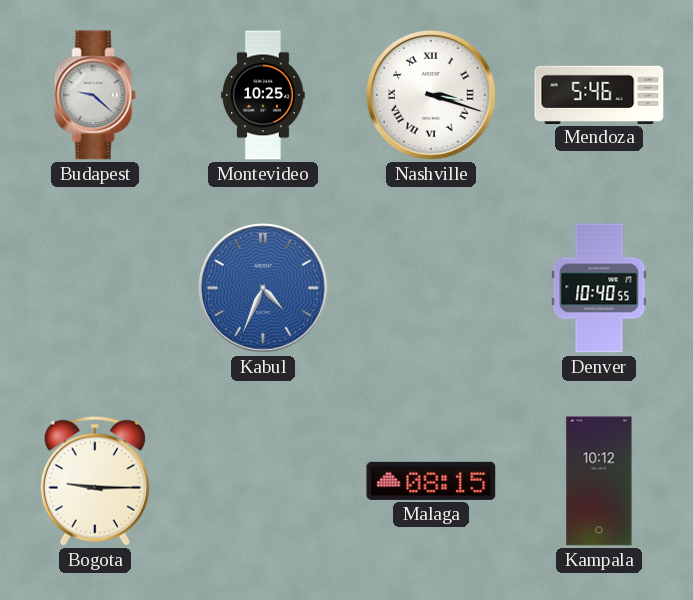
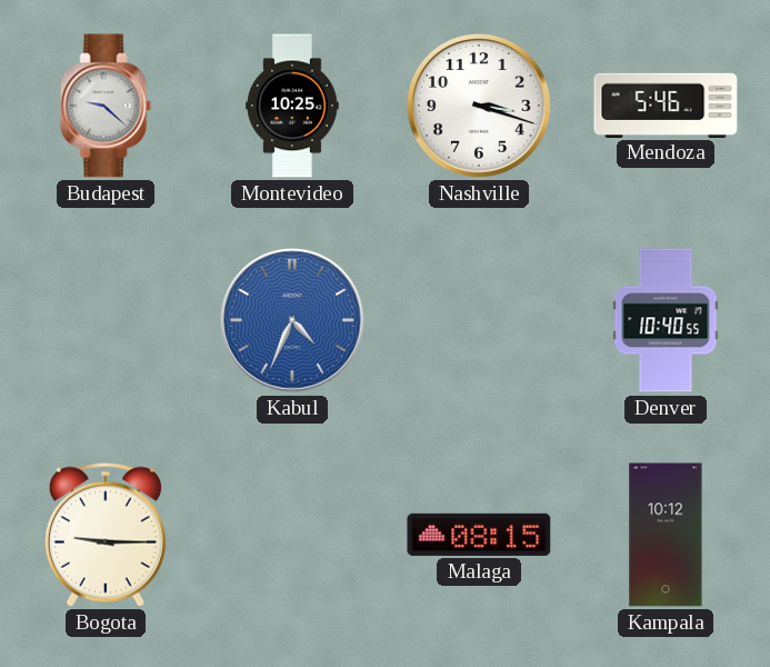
Nashville numerals: Roman -> Arabic
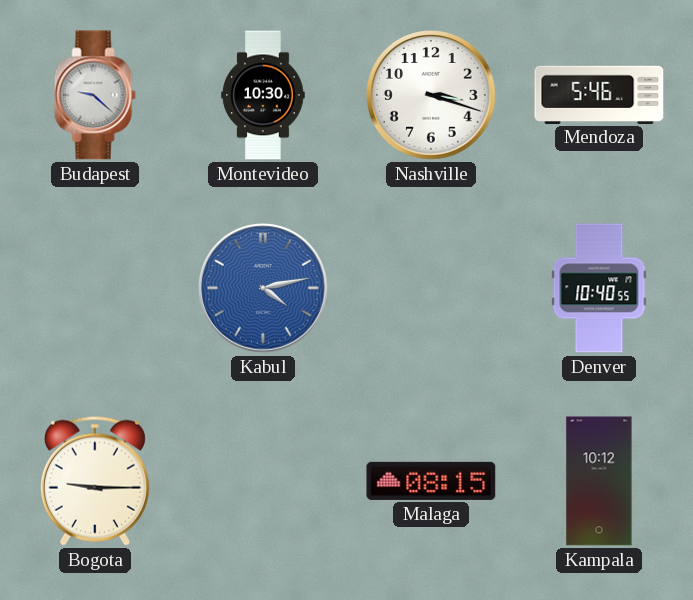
Montevideo: 10:25 -> 10:30
Kabul: 4:34 -> 4:13
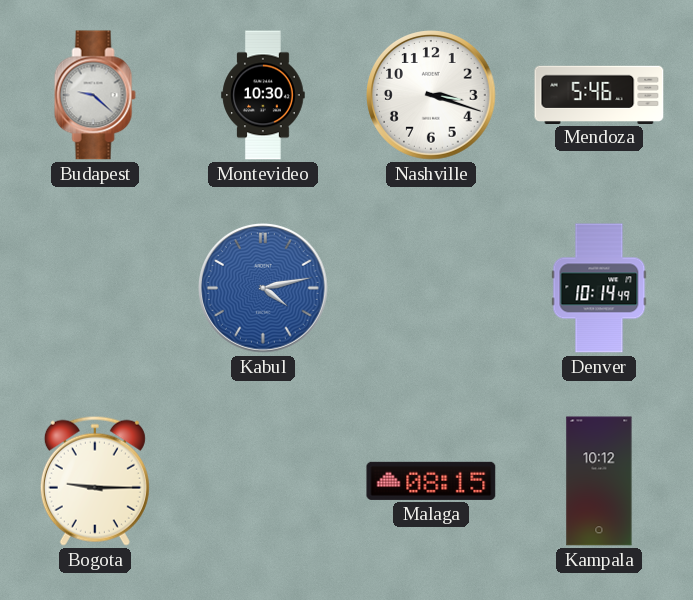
Denver: 10:40 -> 10:14
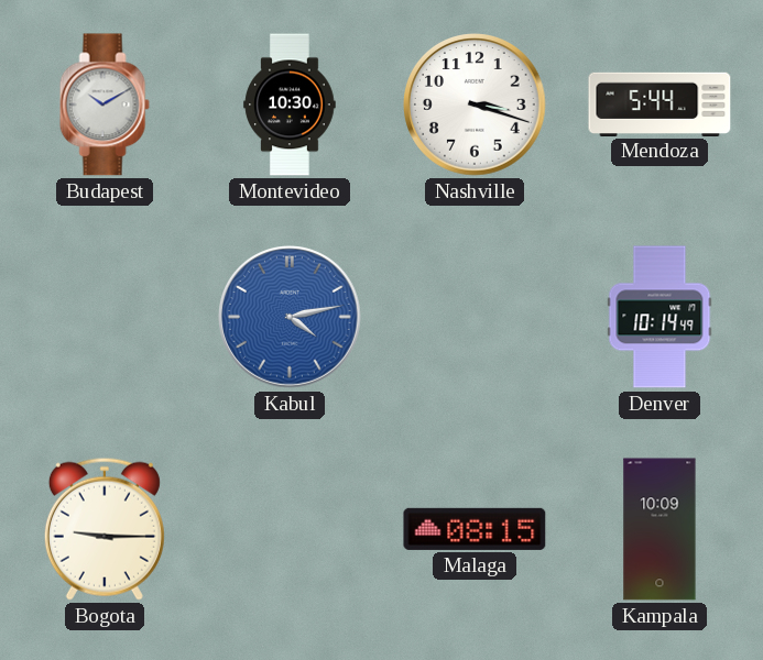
Budapest: 9:22 -> 10:10
Mendoza: 5:46 -> 5:44
Kampala: 10:12 -> 10:09
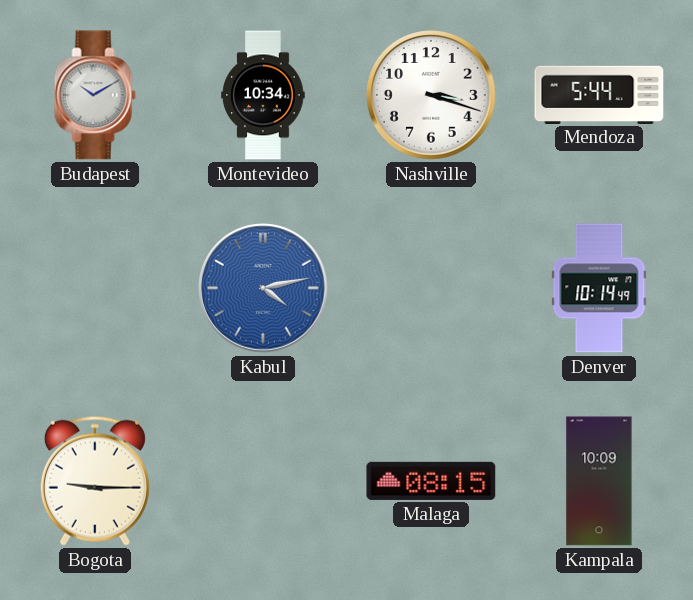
Montevideo: 10:30 -> 10:34
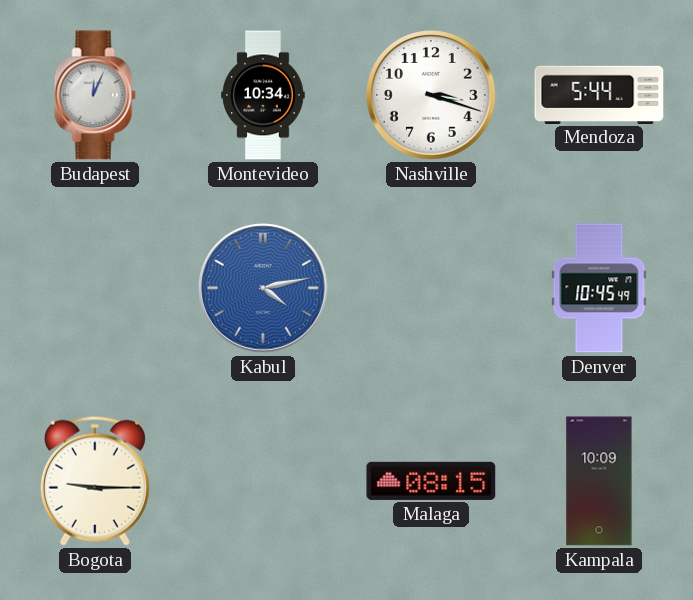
Budapest: 10:10 -> 12:04
Denver: 10:14 -> 10:45
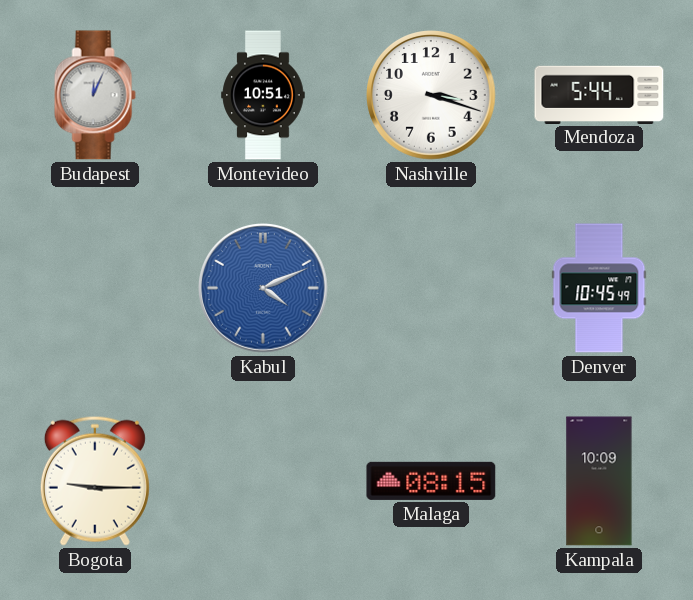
Montevideo: 10:34 -> 10:51
Kabul: 4:13 -> 4:11
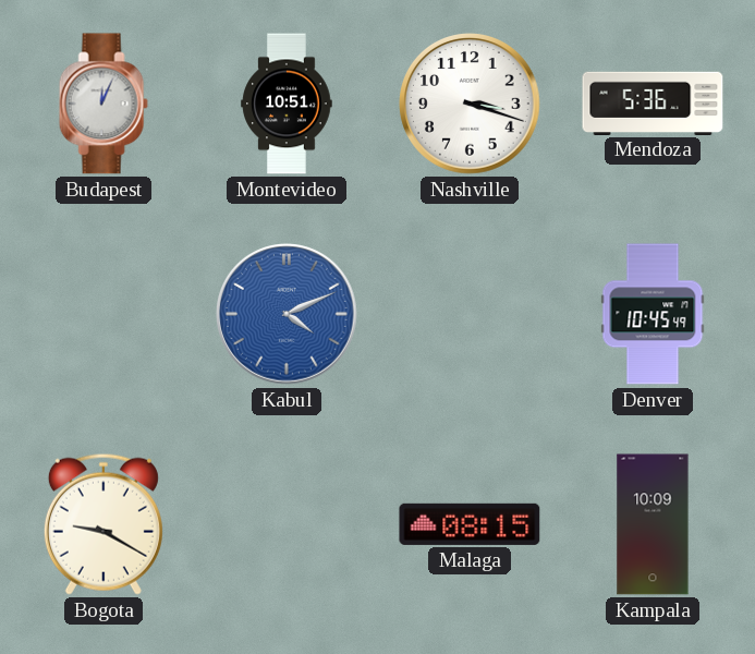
Mendoza: 5:44 -> 5:36
Bogota: 9:15 -> 9:20
